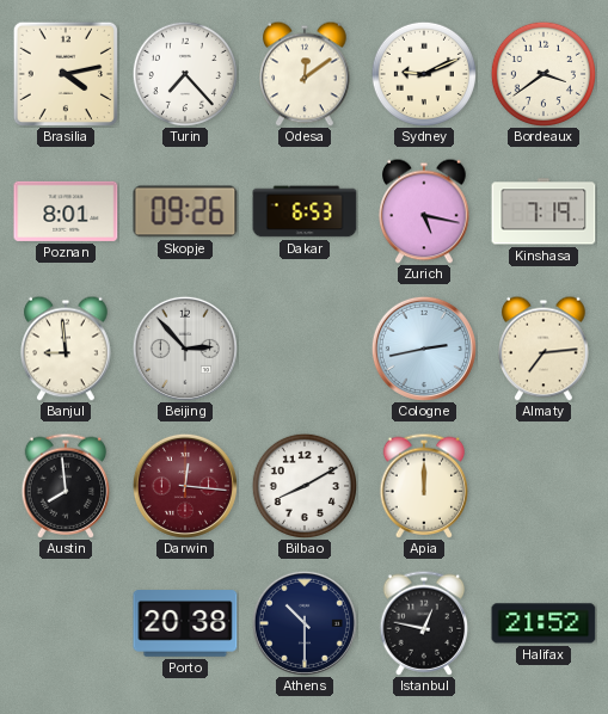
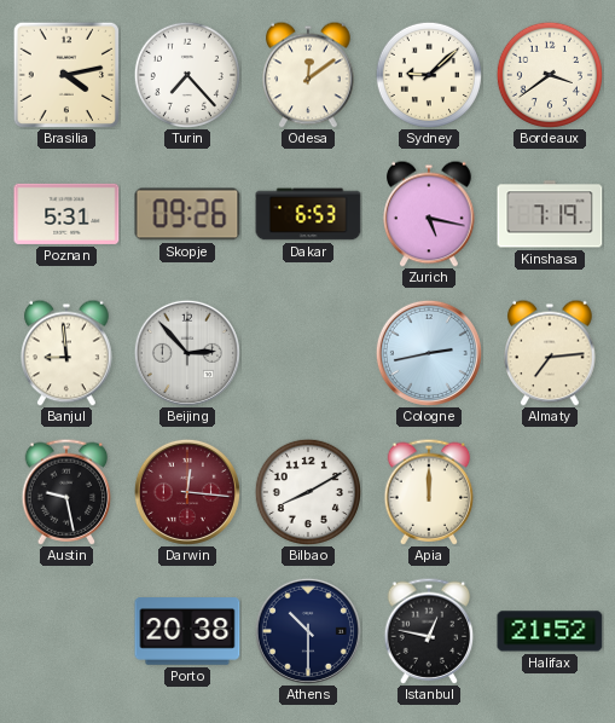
Sydney: 9:11 -> 9:08
Poznan: 8:01 -> 5:31
Austin: 7:59 -> 9:28
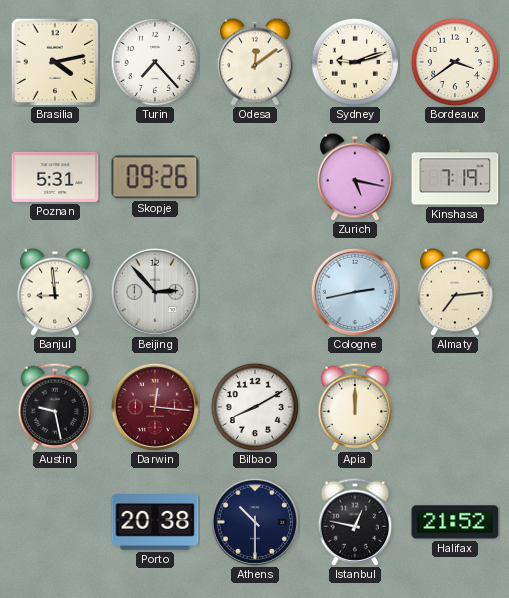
Sydney: 9:08 -> 9:12
Dakar: 6:53 -> none
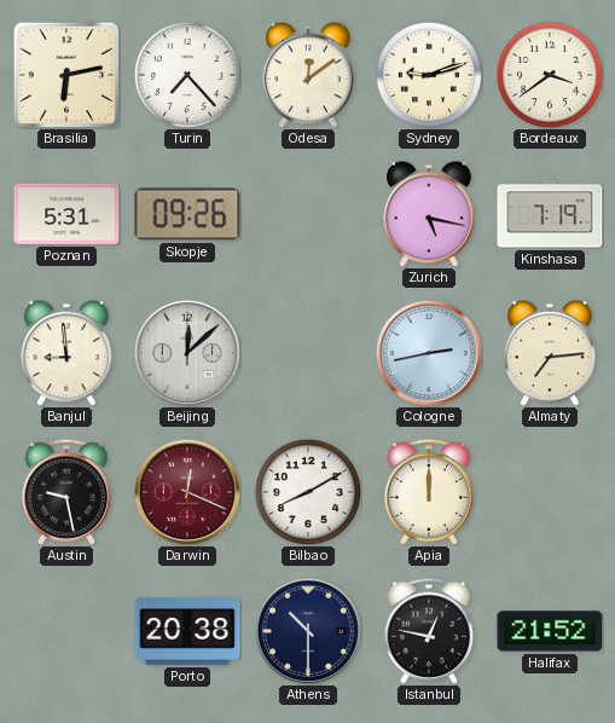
Brasilia: 4:13 -> 6:13
Beijing: 2:53 -> 12:08
Darwin: 12:16 -> 12:19
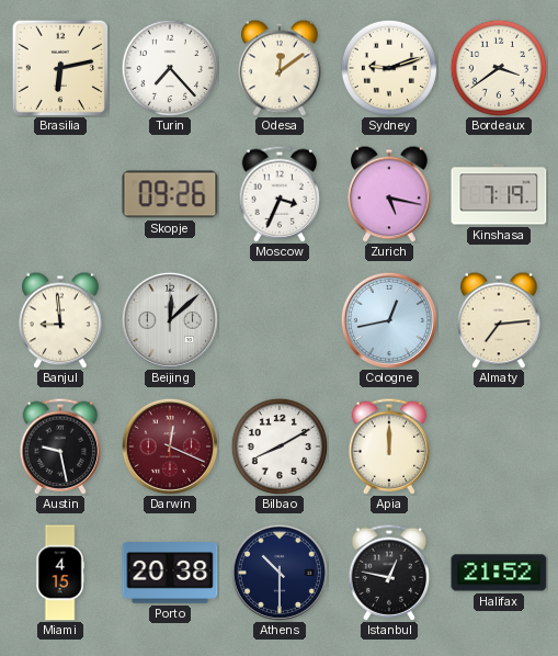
Poznan: 5:31 -> none
Moscow: none -> 3:34
Cologne: 2:43 -> 12:43
Miami: none -> 4:15
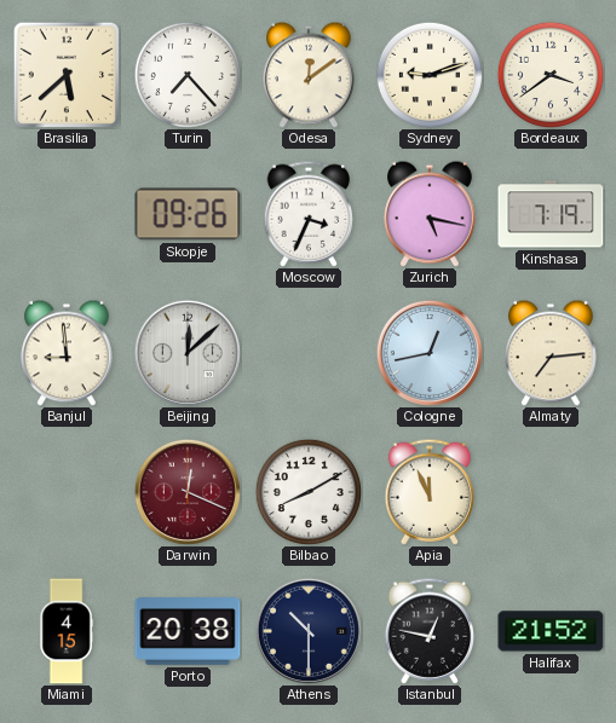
Brasilia: 6:13 -> 5:38
Austin: 9:28 -> none
Apia: 12:00 -> 11:56
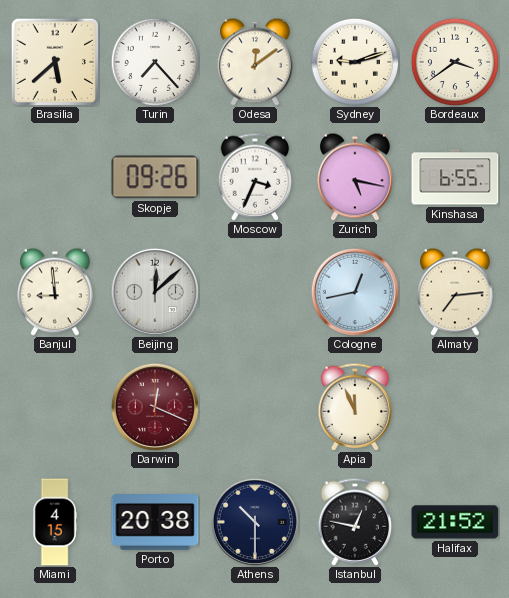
Kinshasa: 7:19 -> 6:55
Bilbao: 8:10 -> none
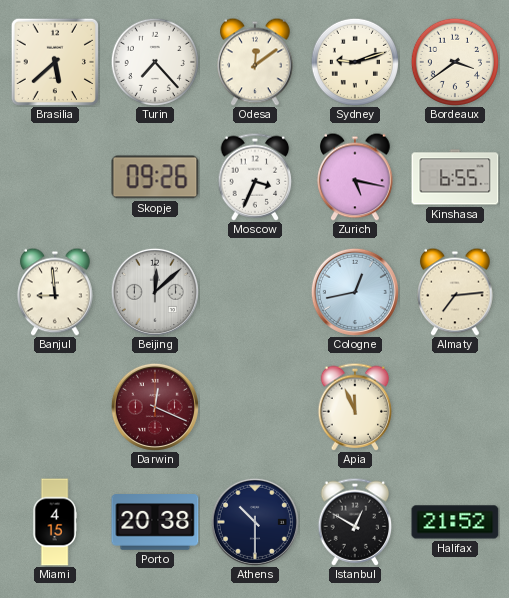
Istanbul: 12:47 -> 12:50
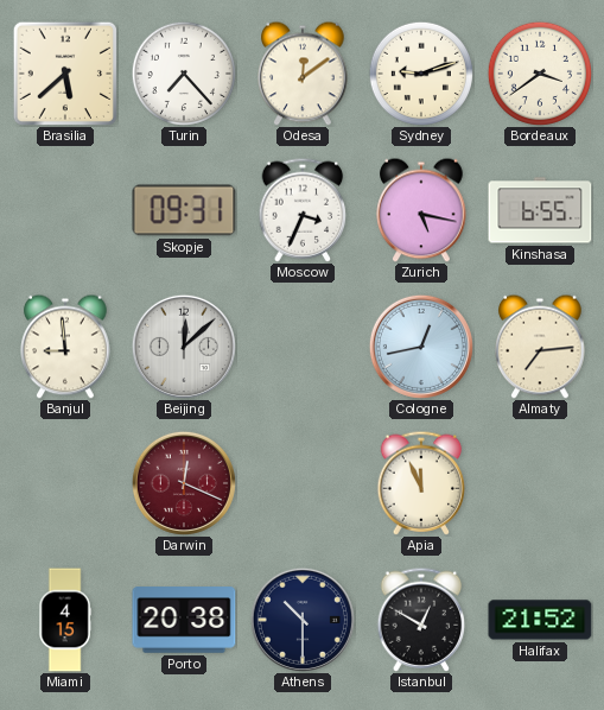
Skopje: 09:26 -> 09:31
